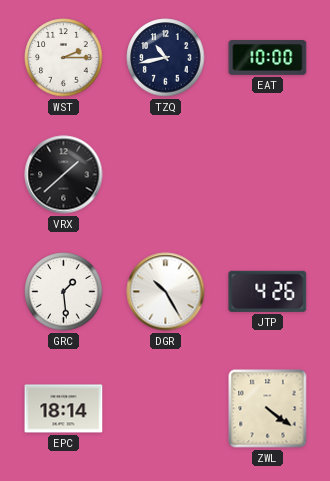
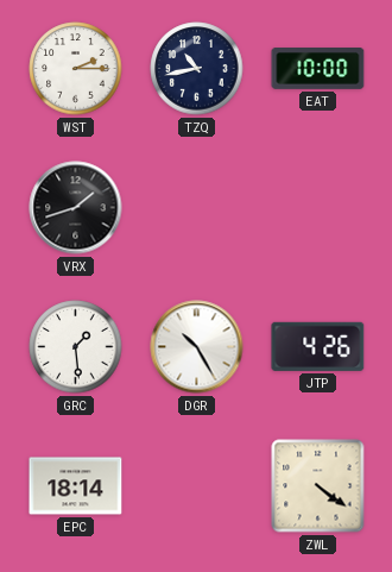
VRX: 1:38 -> 1:42
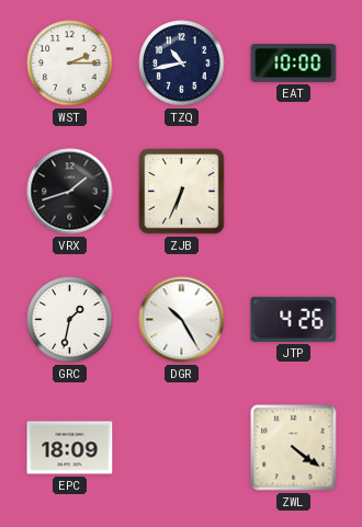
ZJB: none -> 6:34
GRC: 1:29 -> 1:32
EPC: 18:14 -> 18:09
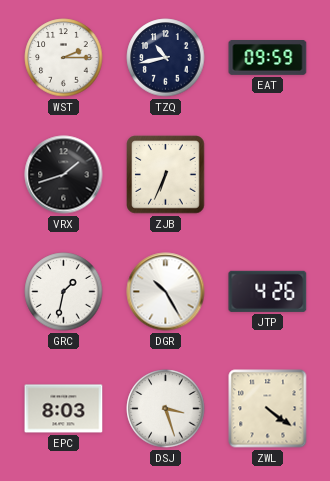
EAT: 10:00 -> 09:59
EPC: 18:09 -> 8:03
DSJ: none -> 3:27
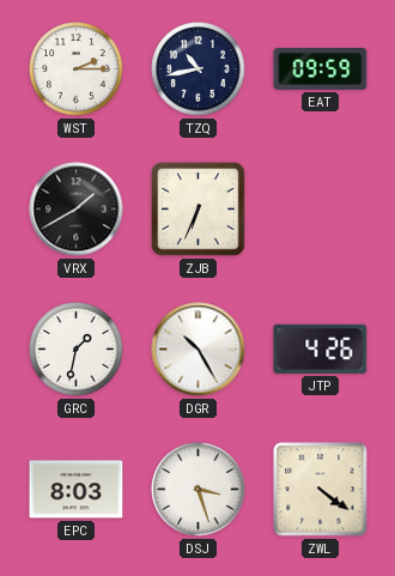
VRX: 1:42 -> 1:40
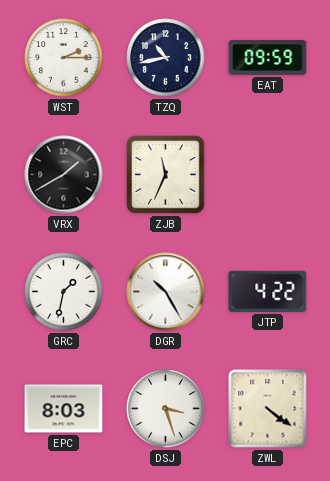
ZJB: 6:34 -> 11:34
JTP: 4:26 -> 4:22
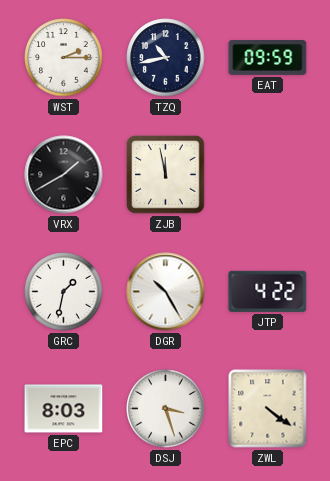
ZJB: 11:34 -> 11:58
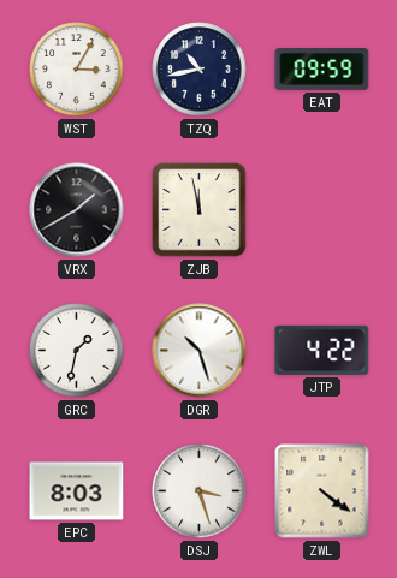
WST: 2:15 -> 3:05
DGR: 10:25 -> 10:27
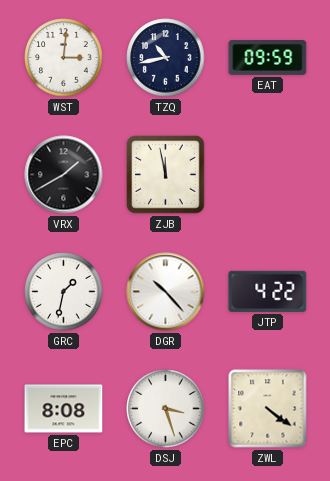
WST: 3:05 -> 3:01
DGR: 10:27 -> 10:23
EPC: 8:03 -> 8:08
